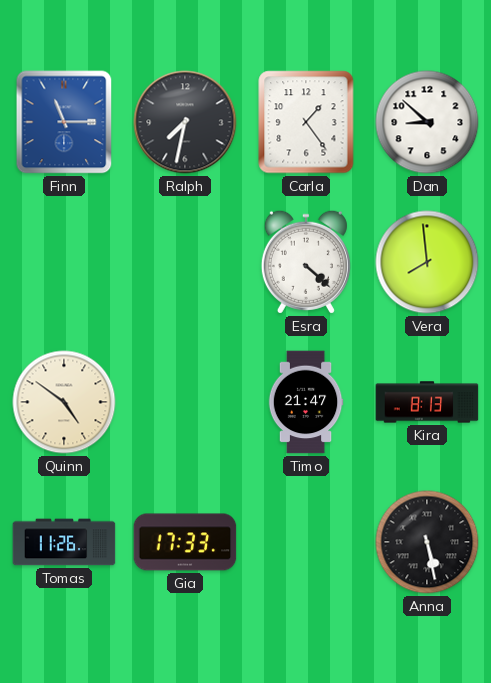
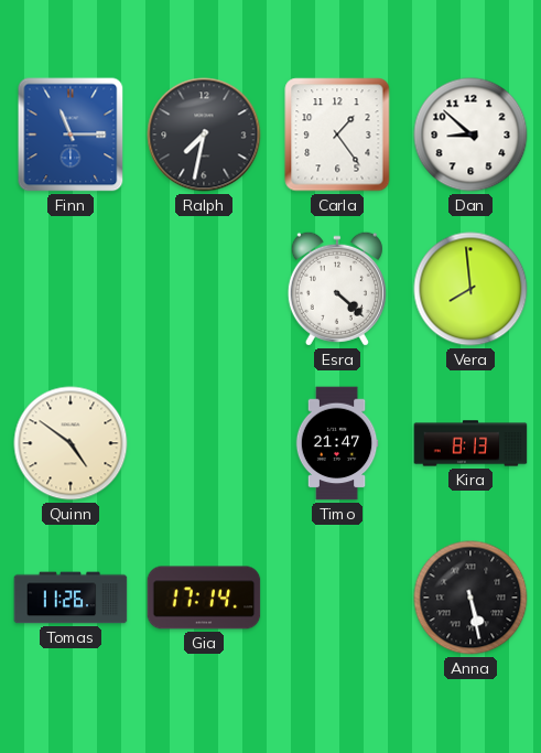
Gia: 17:33 -> 17:14
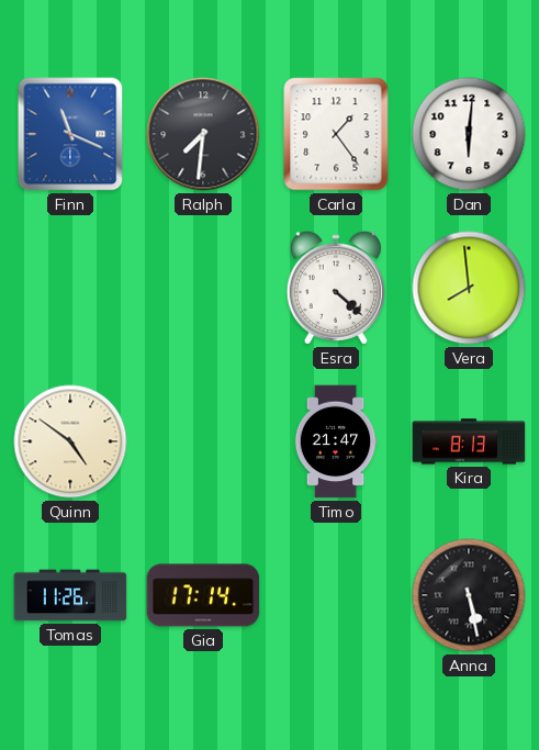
Finn: 11:15 -> 11:19
Ralph: 7:32 -> 7:31
Dan: 8:52 -> 6:01
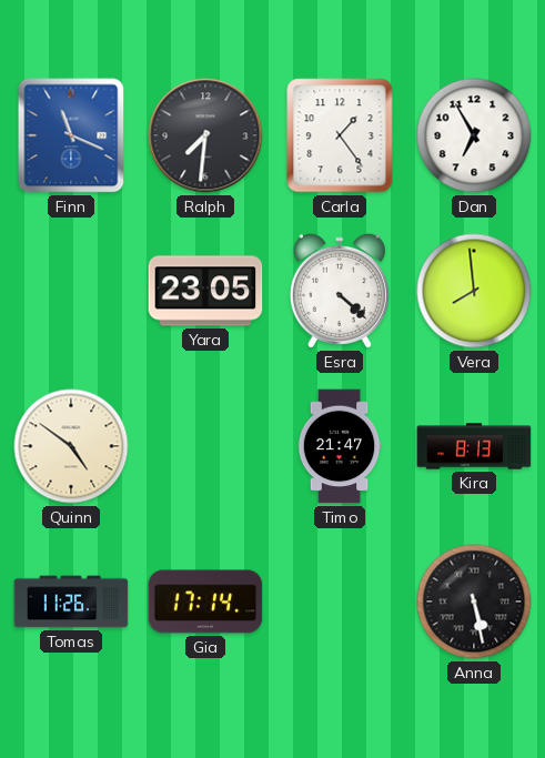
Dan: 6:01 -> 6:55
Yara: none -> 23:05
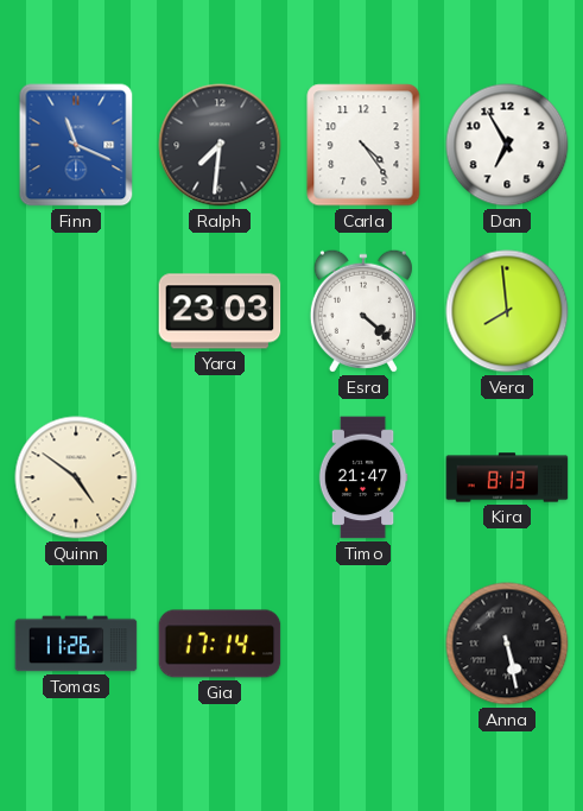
Carla: 1:24 -> 4:24
Yara: 23:05 -> 23:03
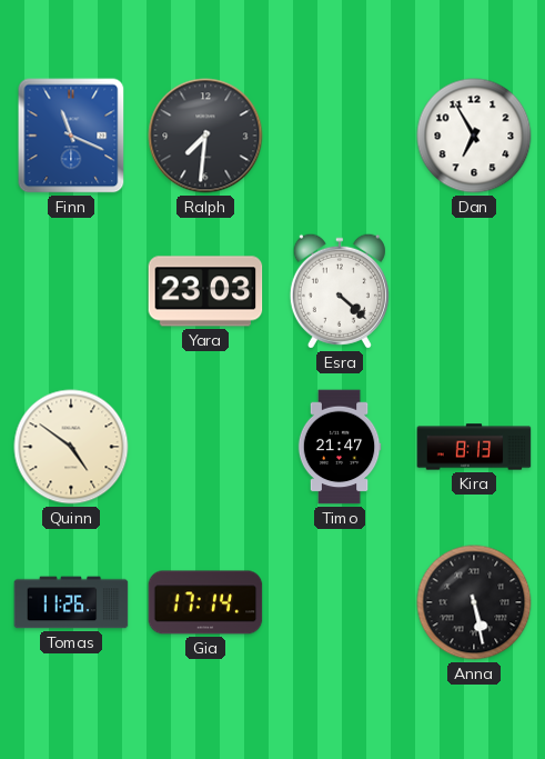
Carla: 4:24 -> none
Vera: 7:59 -> none
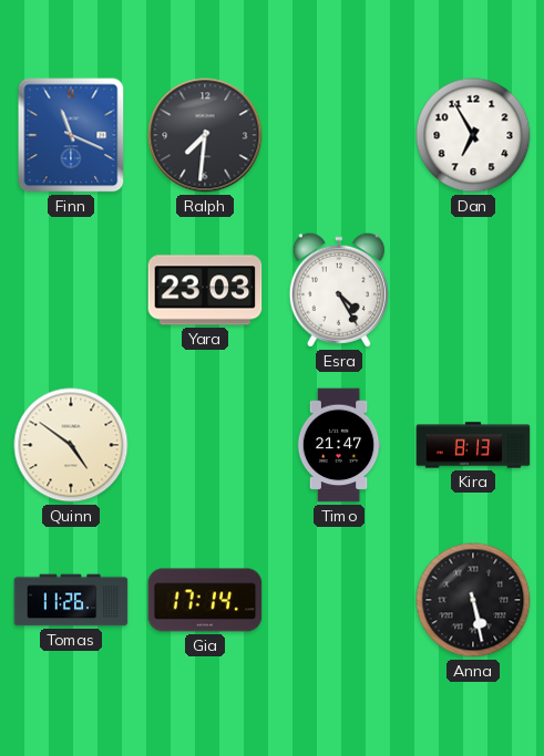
Esra: 4:22 -> 4:25
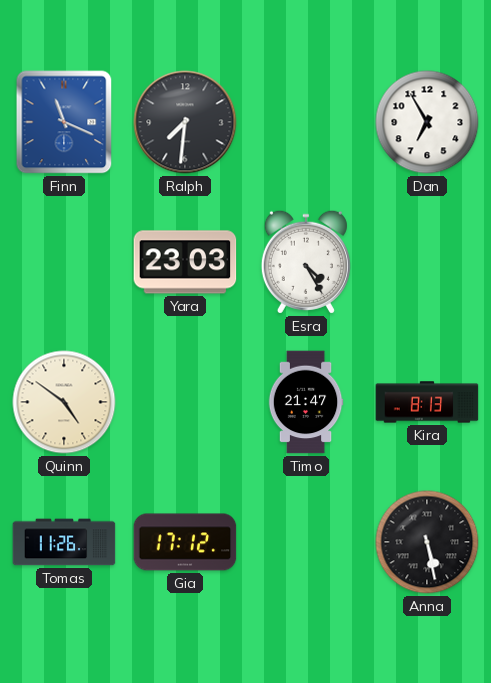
Gia: 17:14 -> 17:12
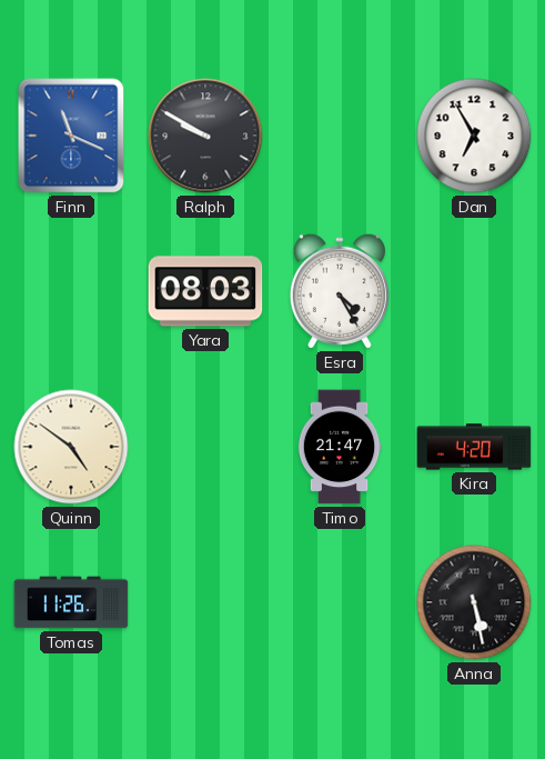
Ralph: 7:31 -> 9:50
Yara: 23:03 -> 08:03
Kira: 8:13 -> 4:20
Gia: 17:12 -> none
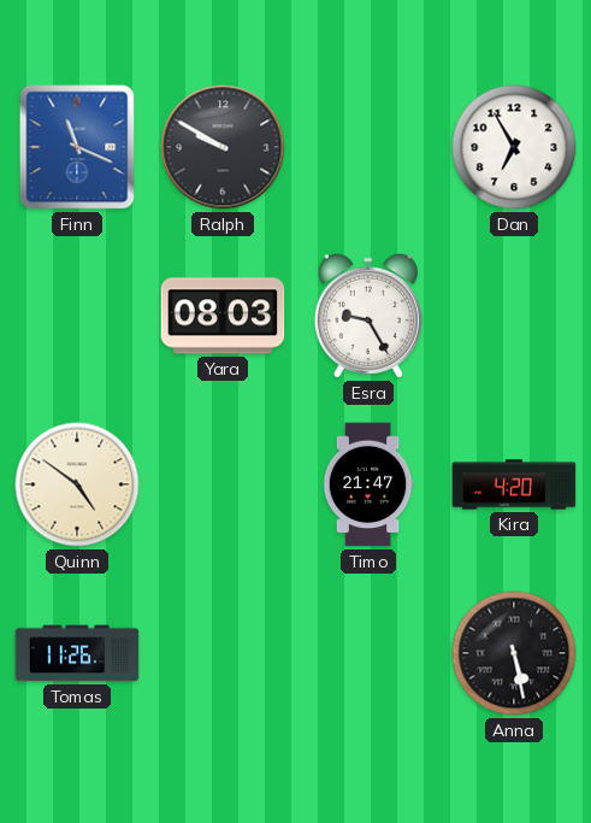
Esra: 4:25 -> 9:25
